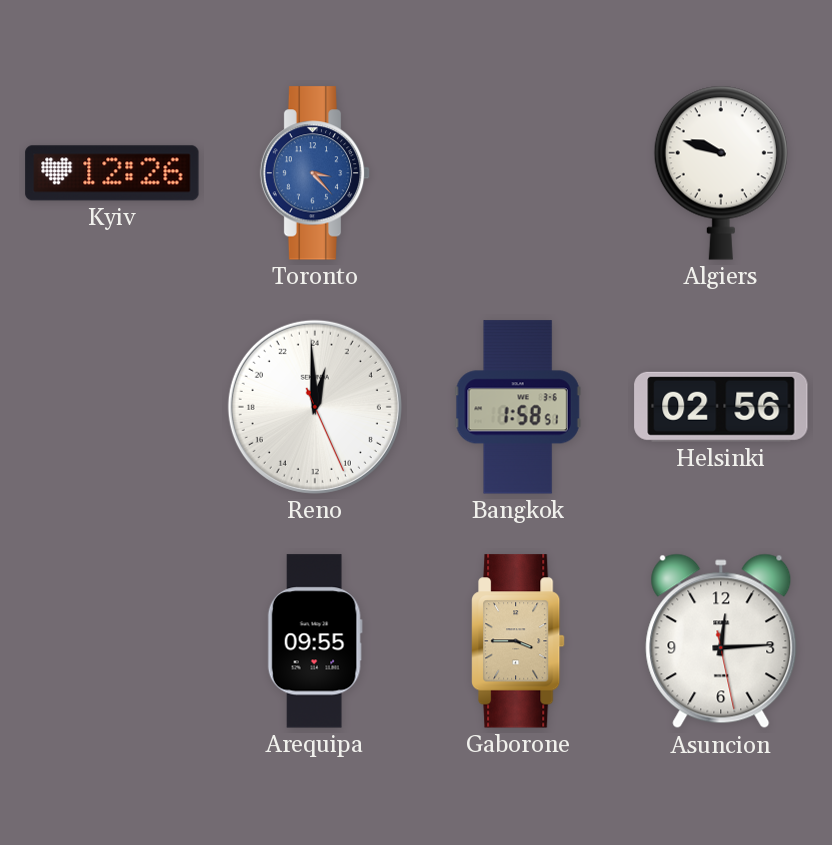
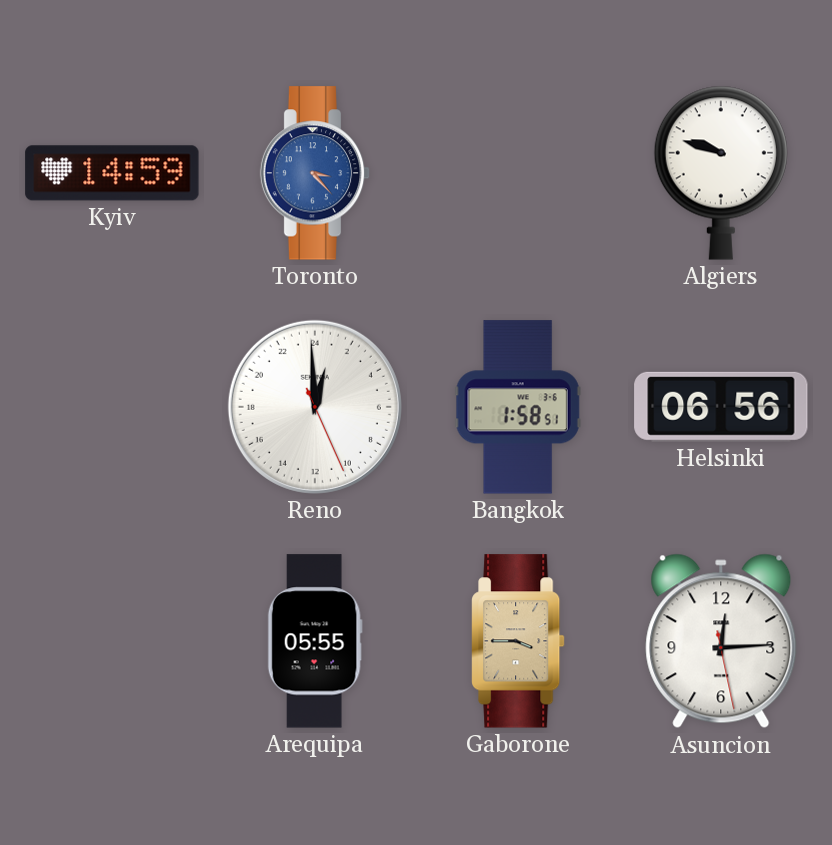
Kyiv: 12:26 -> 14:59
Helsinki: 02:56 -> 06:56
Arequipa: 09:55 -> 05:55
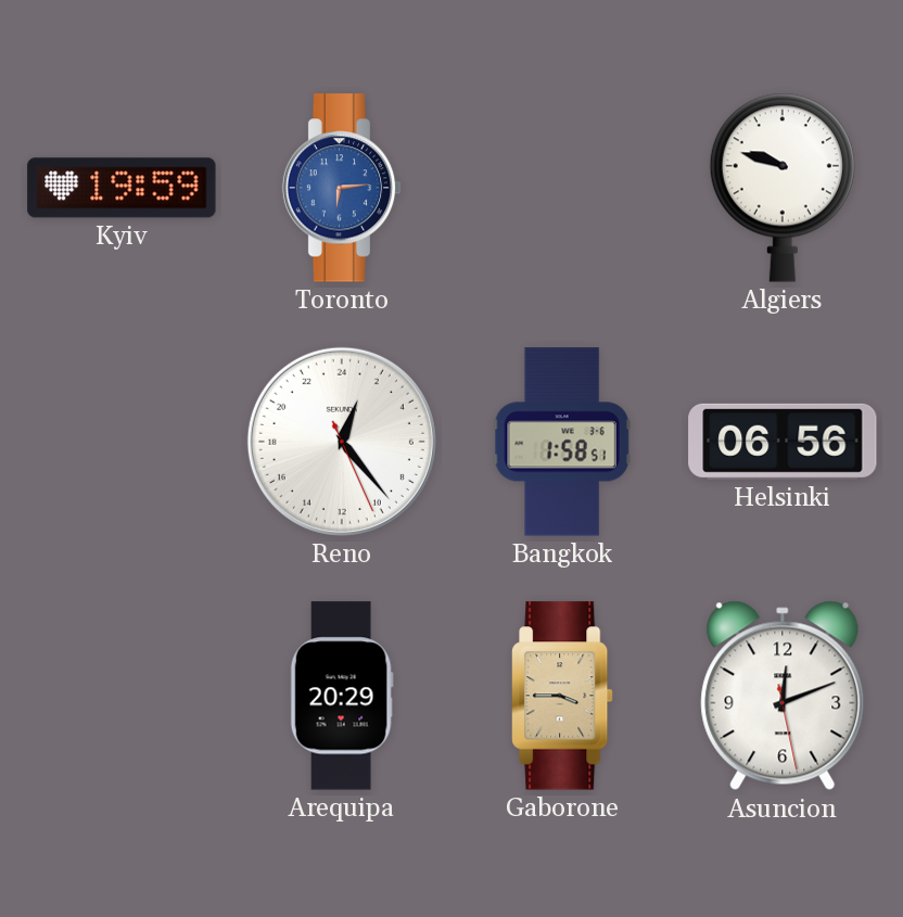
Kyiv: 14:59 -> 19:59
Toronto: 3:23 -> 6:14
Reno: 0:59 -> 1:23
Arequipa: 05:55 -> 20:29
Asuncion: 12:14 -> 12:11
